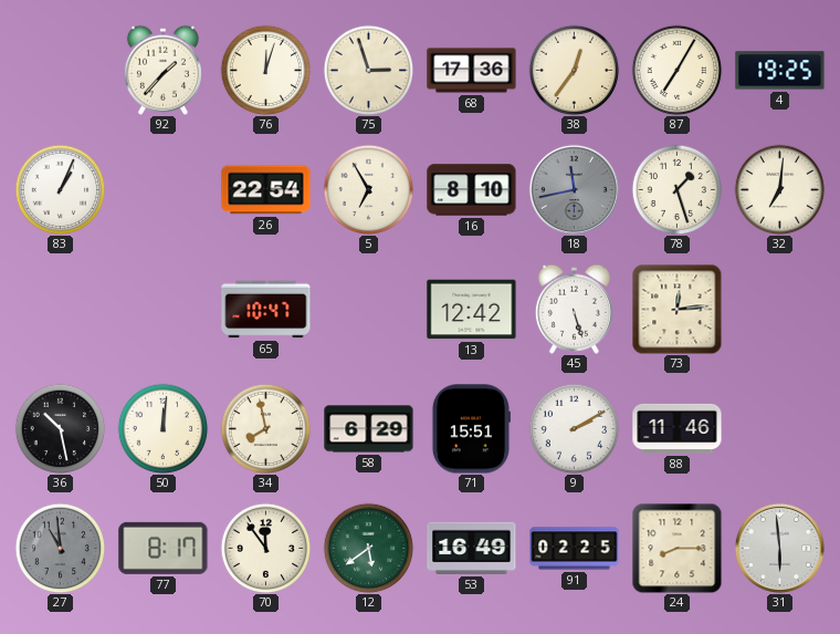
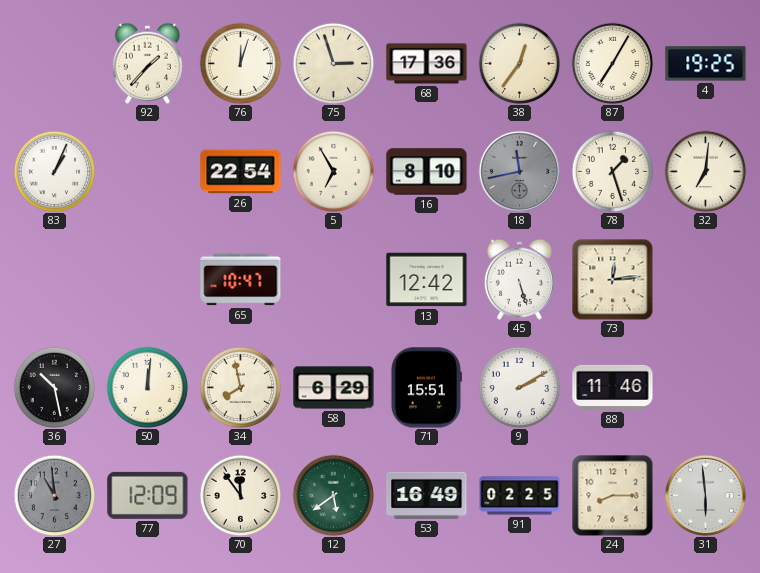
77: 8:17 -> 12:09
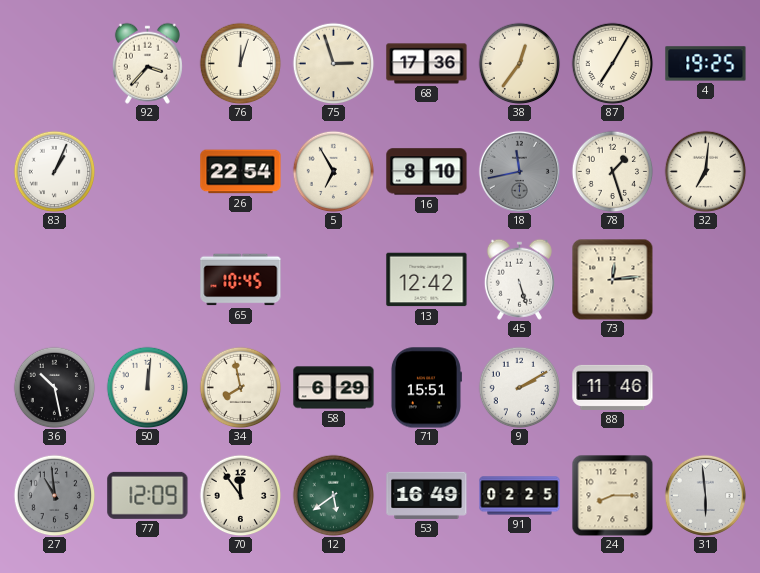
92: 1:37 -> 3:37
65: 10:47 -> 10:45
